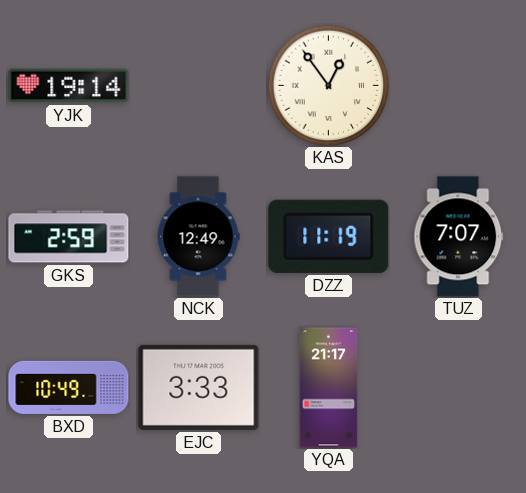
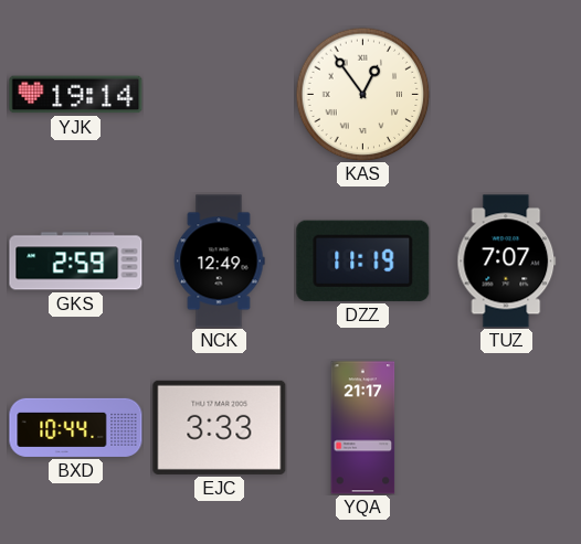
BXD: 10:49 -> 10:44
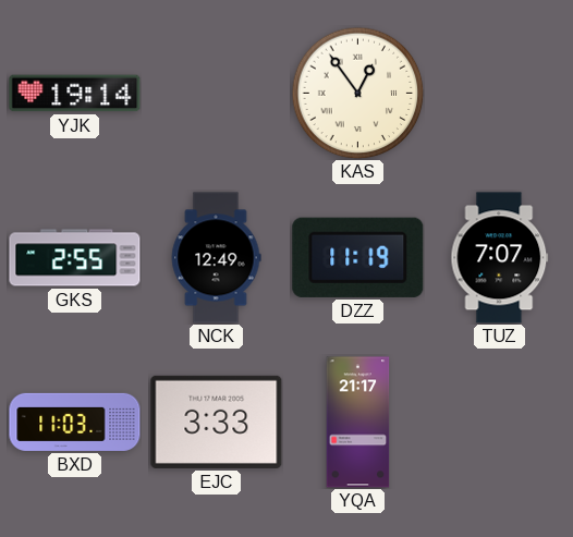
GKS: 2:59 -> 2:55
BXD: 10:44 -> 11:03
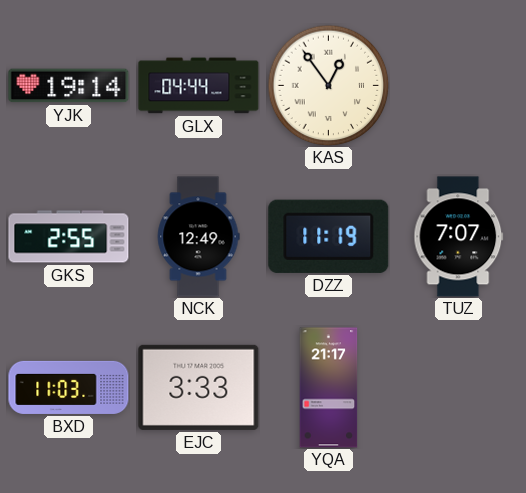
GLX: none -> 04:44
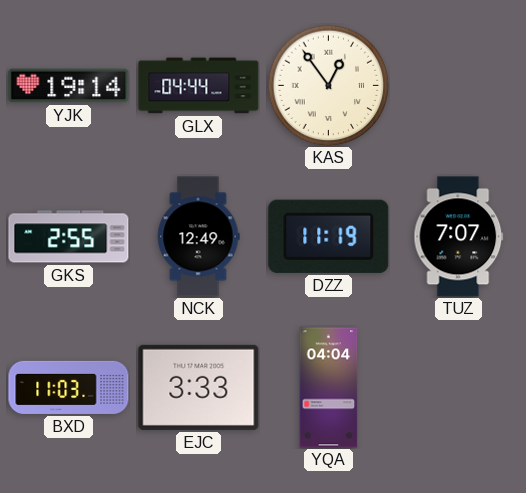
YQA: 21:17 -> 04:04
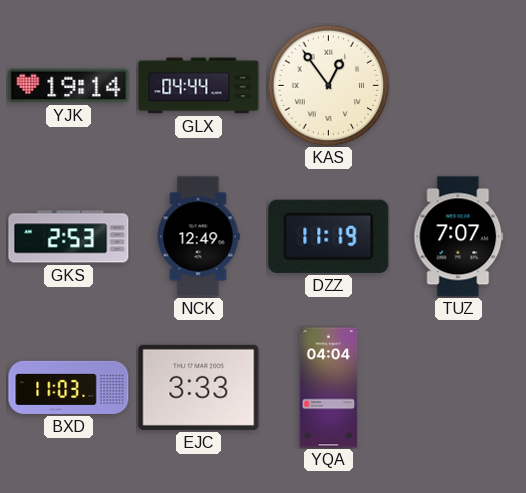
GKS: 2:55 -> 2:53
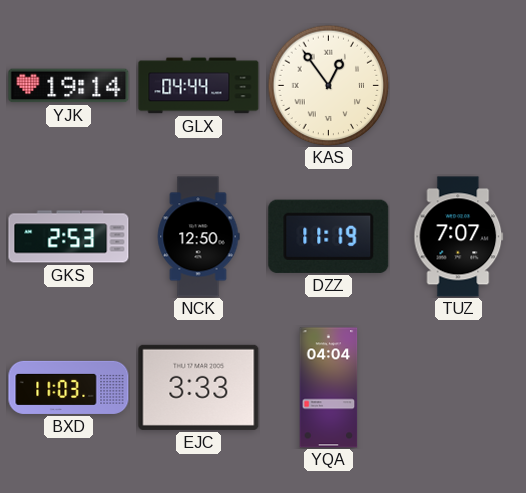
NCK: 12:49 -> 12:50
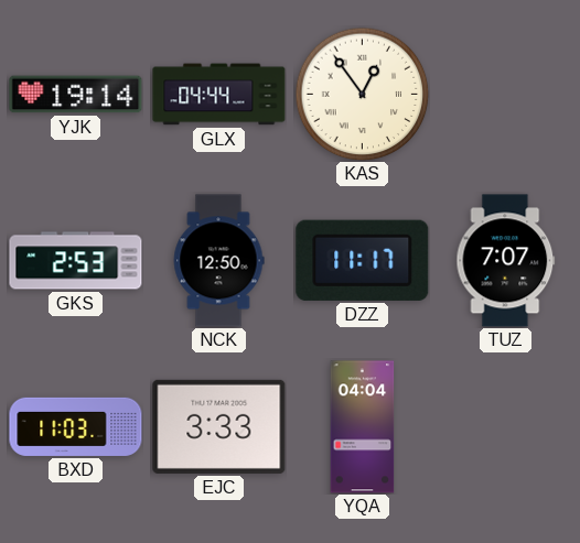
DZZ: 11:19 -> 11:17
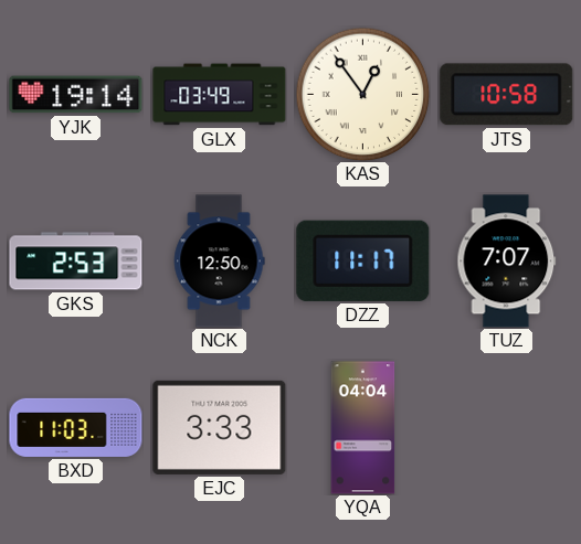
GLX: 04:44 -> 03:49
JTS: none -> 10:58
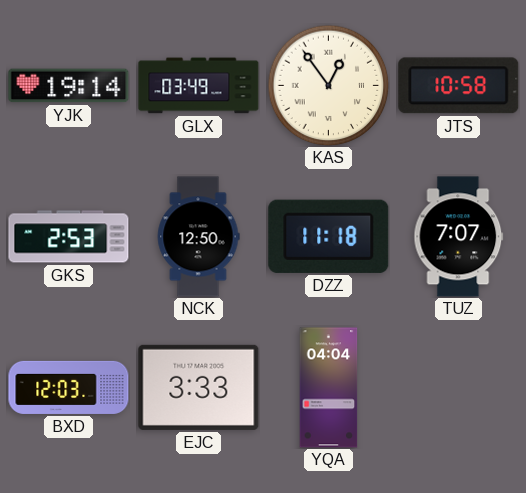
DZZ: 11:17 -> 11:18
BXD: 11:03 -> 12:03
